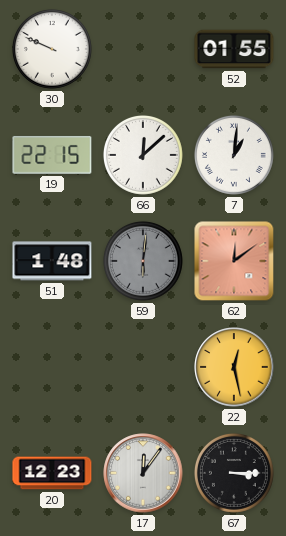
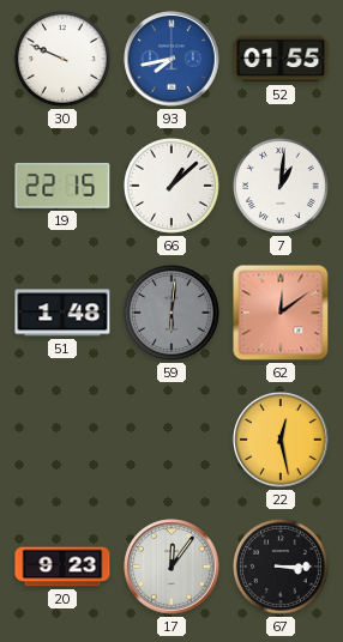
93: none -> 7:43
66: 12:08 -> 1:08
20: 12:23 -> 9:23
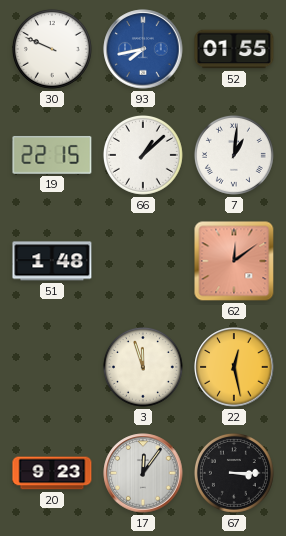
59: 6:01 -> none
3: none -> 11:57
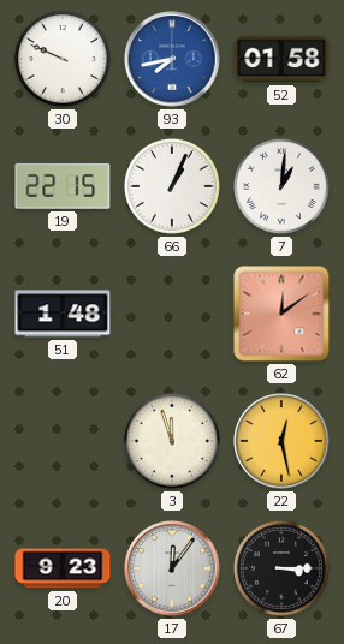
52: 01:55 -> 01:58
66: 1:08 -> 1:04
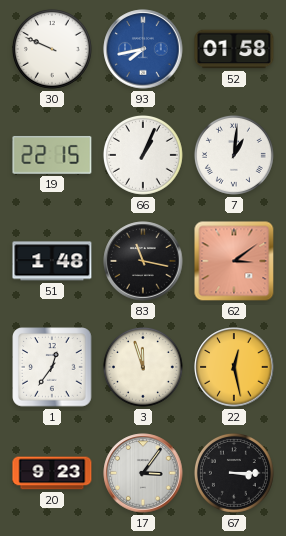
83: none -> 11:17
62: 12:09 -> 3:09
1: none -> 12:36
17: 12:06 -> 3:06
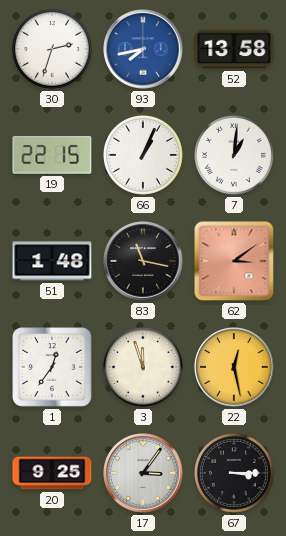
30: 9:49 -> 2:33
52: 01:58 -> 13:58
20: 9:23 -> 9:25
